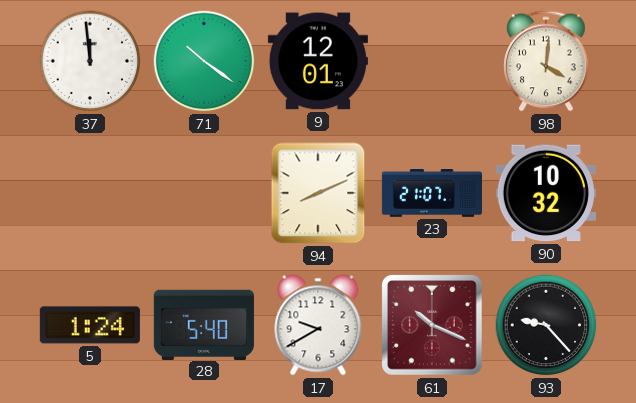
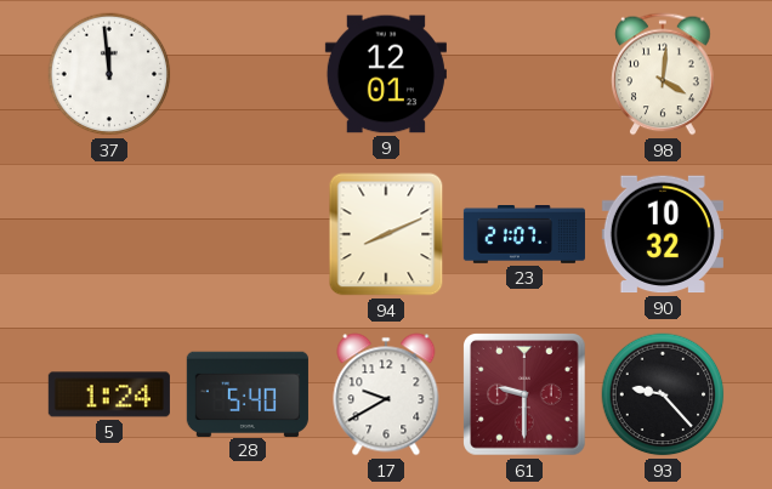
71: 10:21 -> none
61: 10:19 -> 9:30
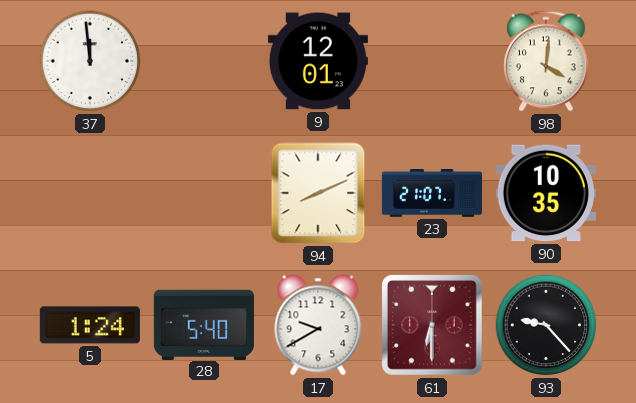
90: 10:32 -> 10:35
61: 9:30 -> 6:30
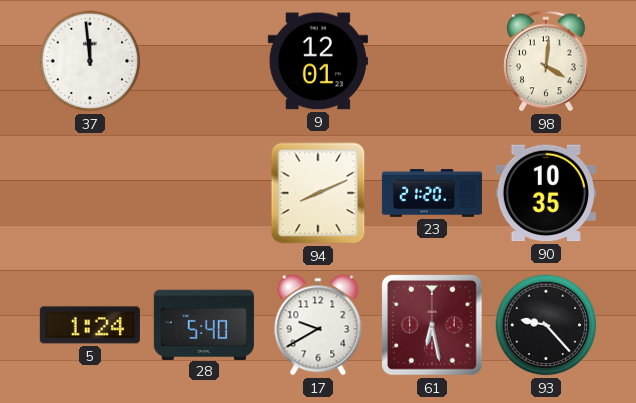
23: 21:07 -> 21:20
61: 6:30 -> 6:28
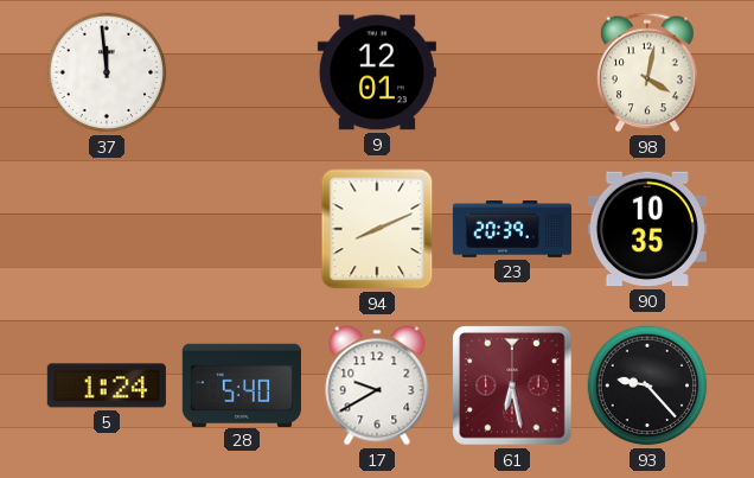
98: 4:01 -> 4:02
23: 21:20 -> 20:39
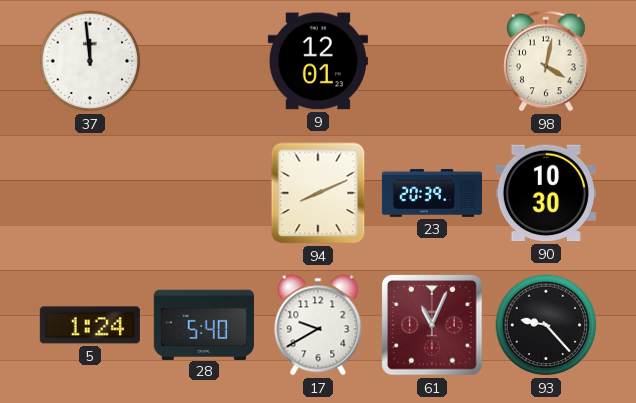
90: 10:35 -> 10:30
61: 6:28 -> 11:04
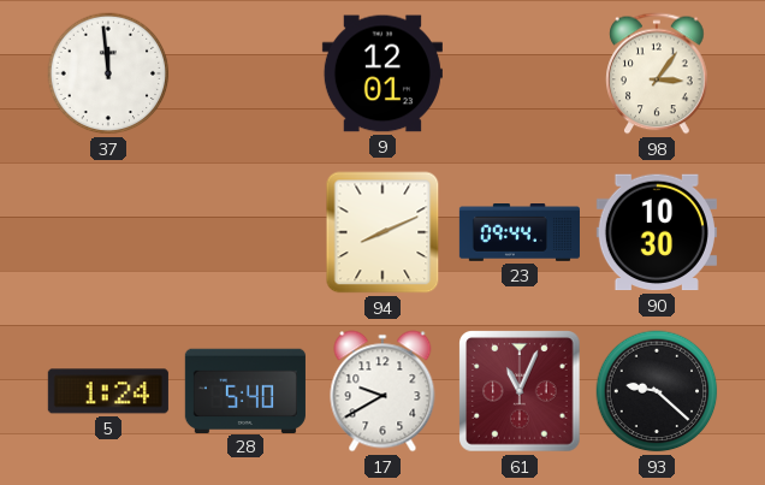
98: 4:02 -> 3:06
23: 20:39 -> 09:44
93: 9:23 -> 9:22
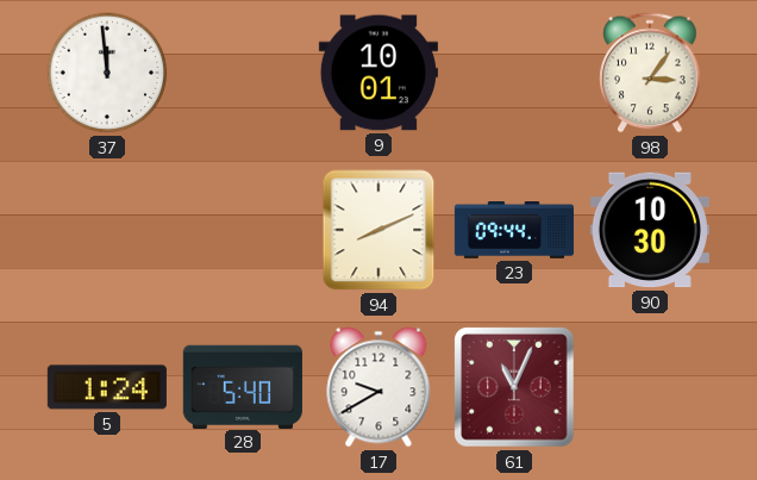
9: 12:01 -> 10:01
93: 9:22 -> none
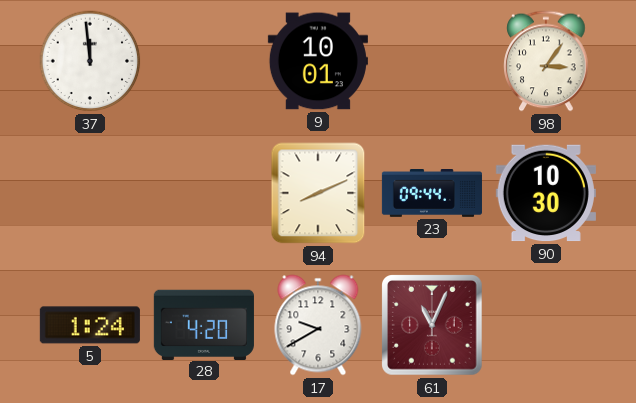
28: 5:40 -> 4:20
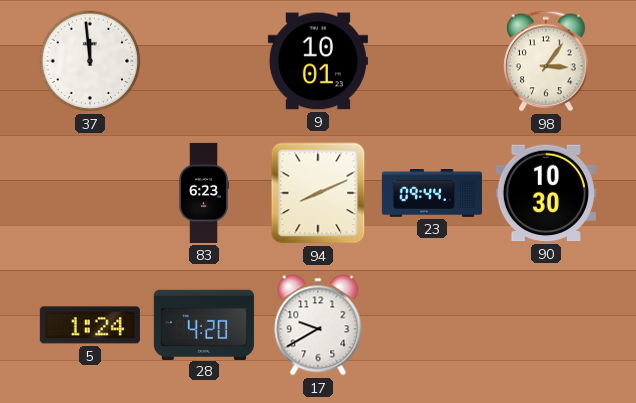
83: none -> 6:23
61: 11:04 -> none
